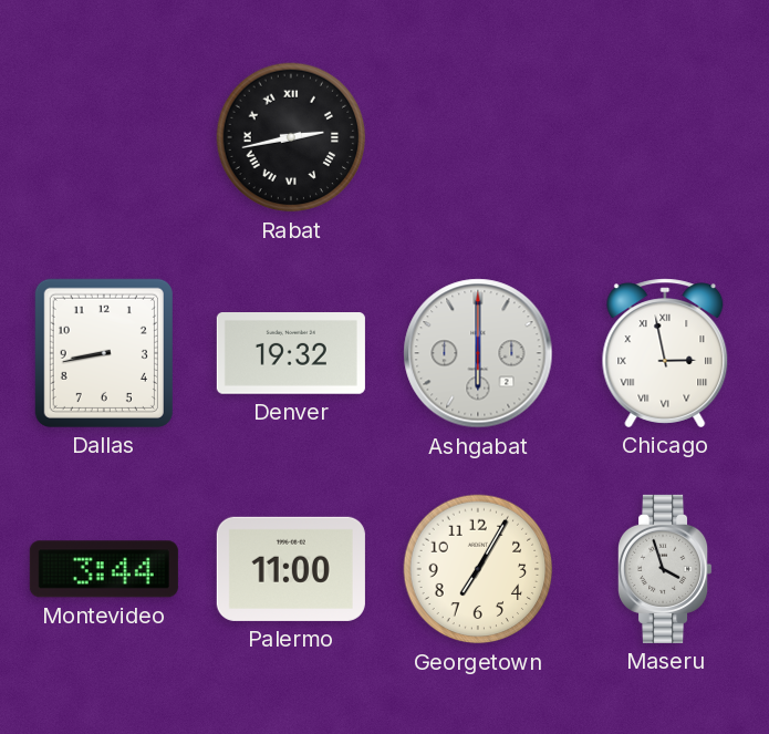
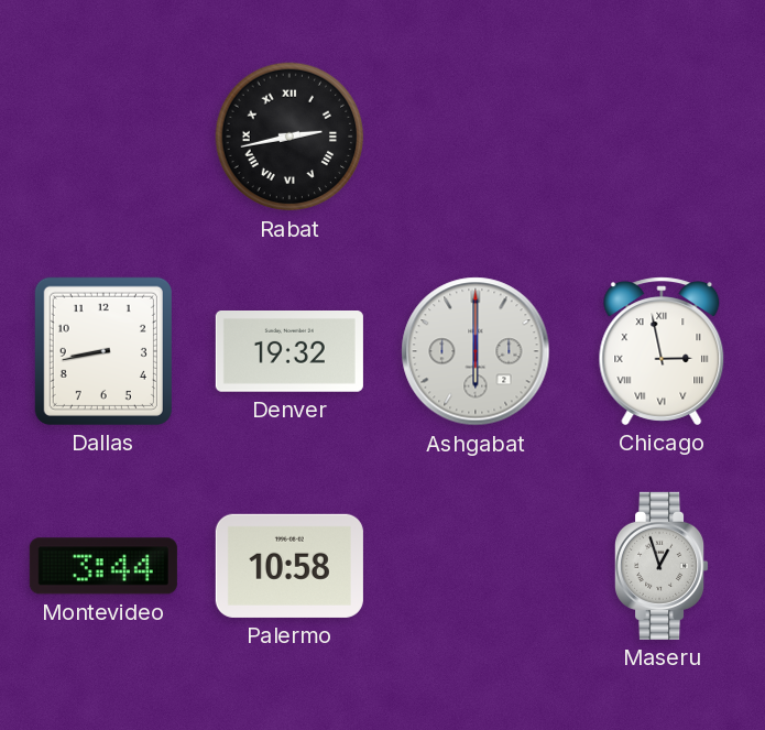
Palermo: 11:00 -> 10:58
Georgetown: 7:05 -> none
Maseru: 3:57 -> 12:57
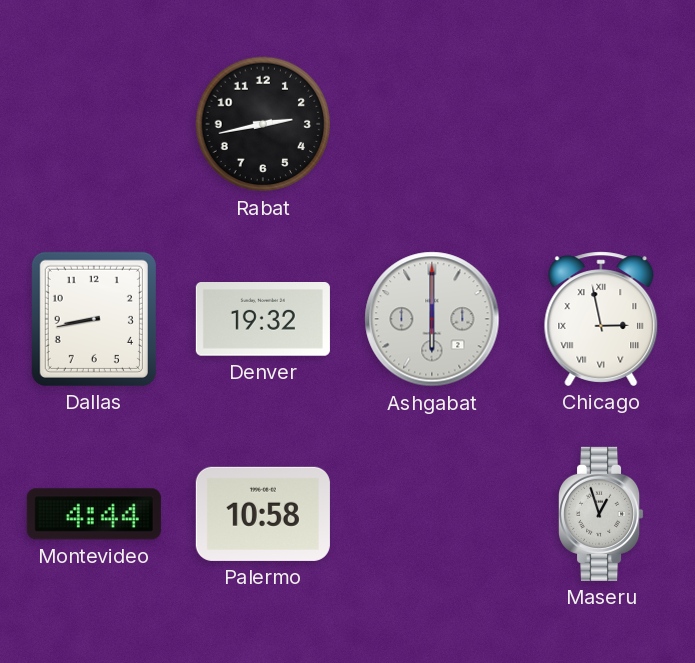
Rabat numerals: Roman -> Arabic
Montevideo: 3:44 -> 4:44
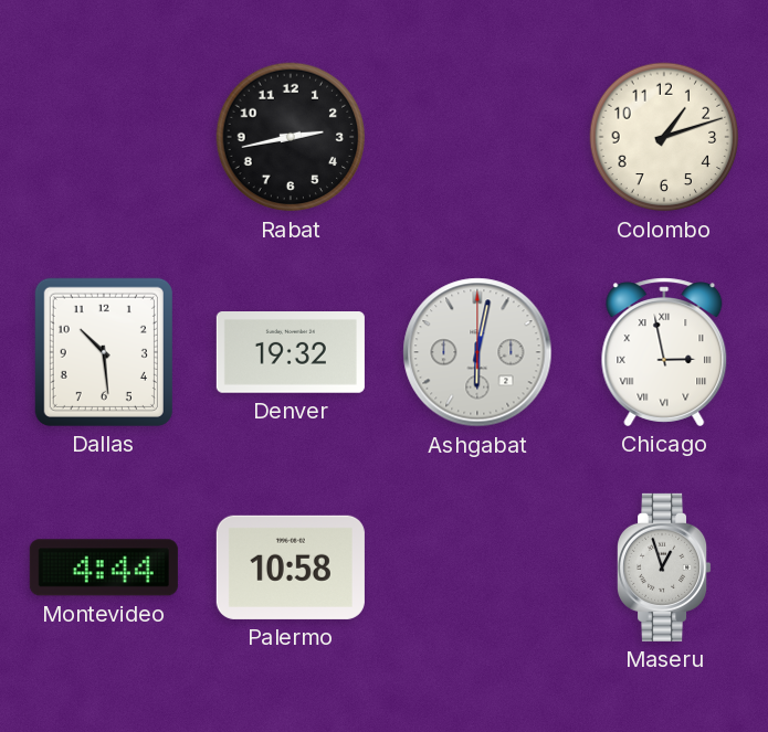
Colombo: none -> 1:12
Dallas: 8:43 -> 10:29
Ashgabat: 6:00 -> 6:02
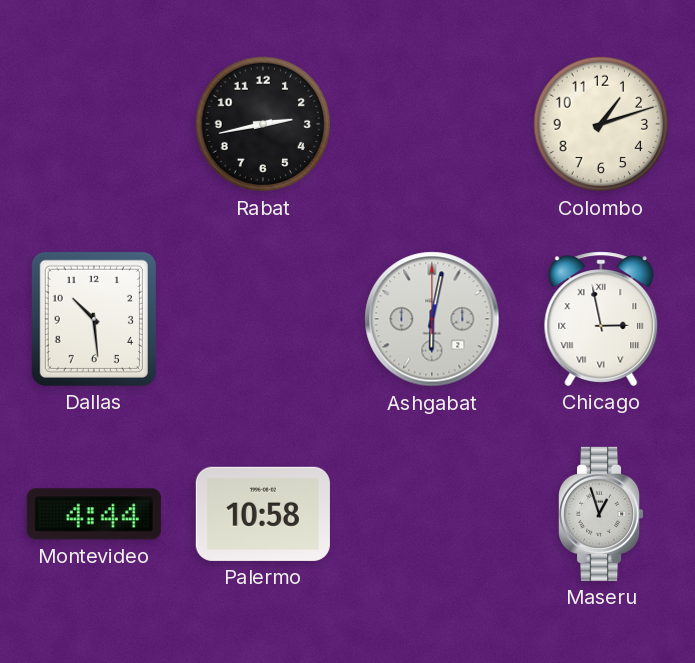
Denver: 19:32 -> none
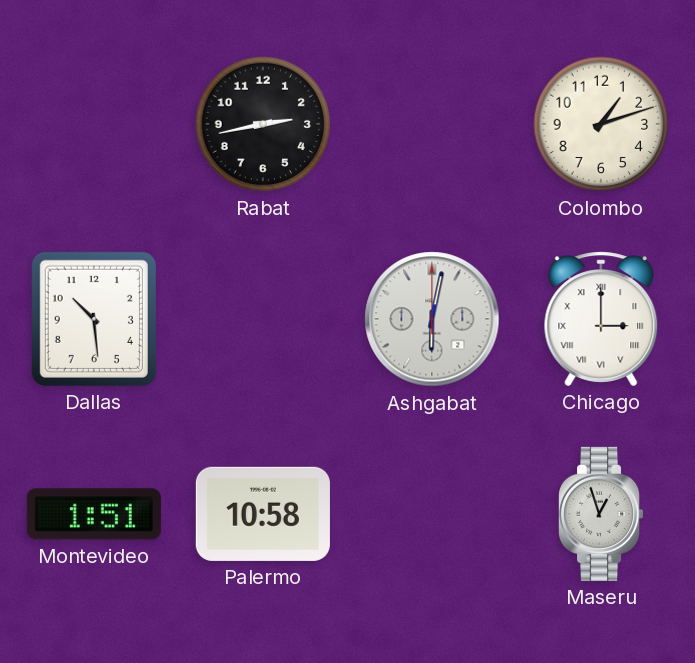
Chicago: 2:58 -> 3:00
Montevideo: 4:44 -> 1:51
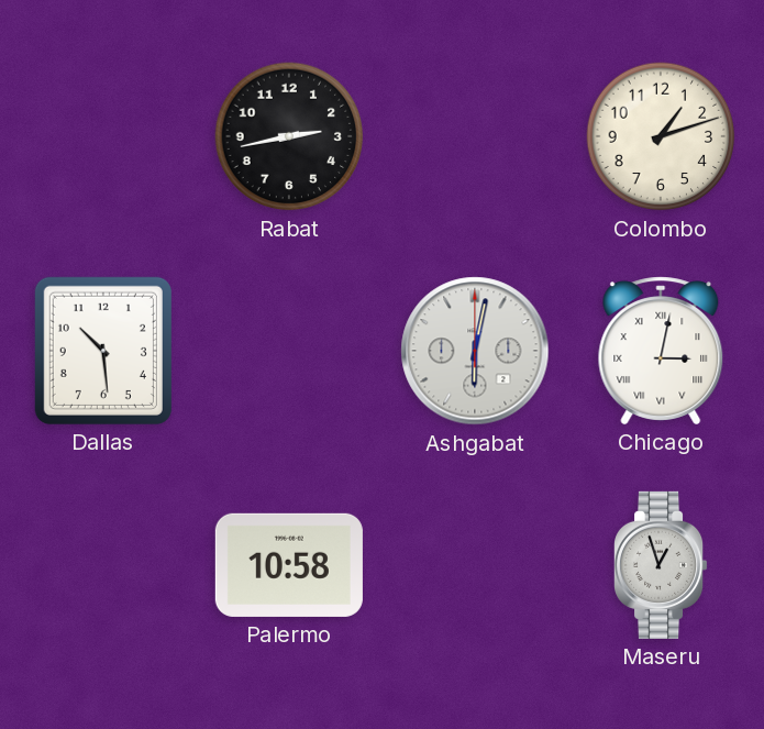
Chicago: 3:00 -> 3:02
Montevideo: 1:51 -> none
